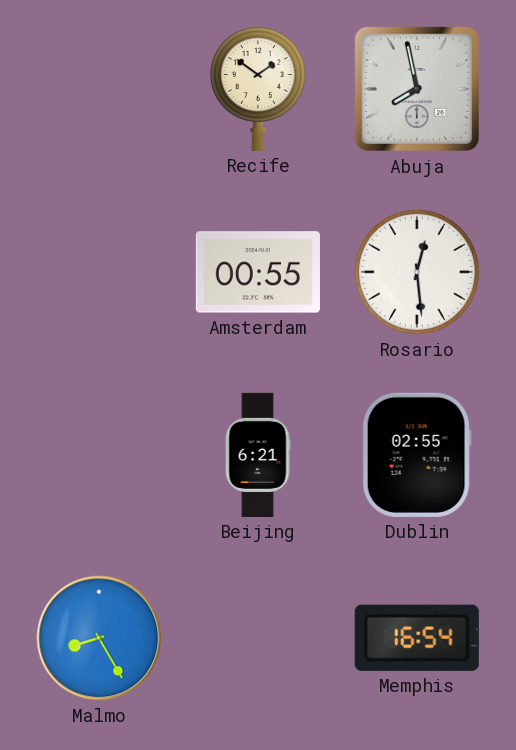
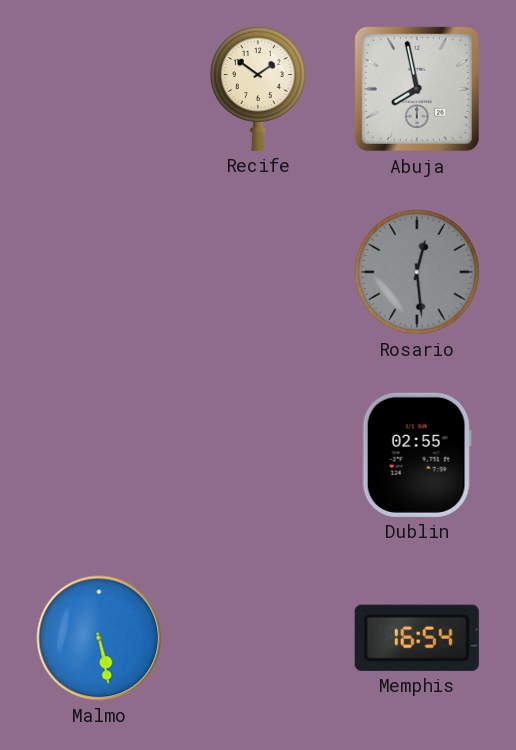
Amsterdam: 00:55 -> none
Rosario dial: white -> grey
Beijing: 6:21 -> none
Malmo: 8:25 -> 5:28
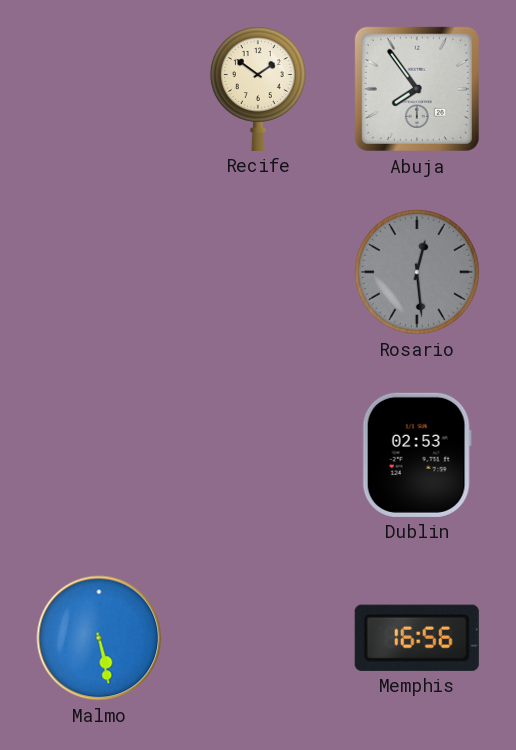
Abuja: 7:58 -> 7:54
Dublin: 02:55 -> 02:53
Memphis: 16:54 -> 16:56
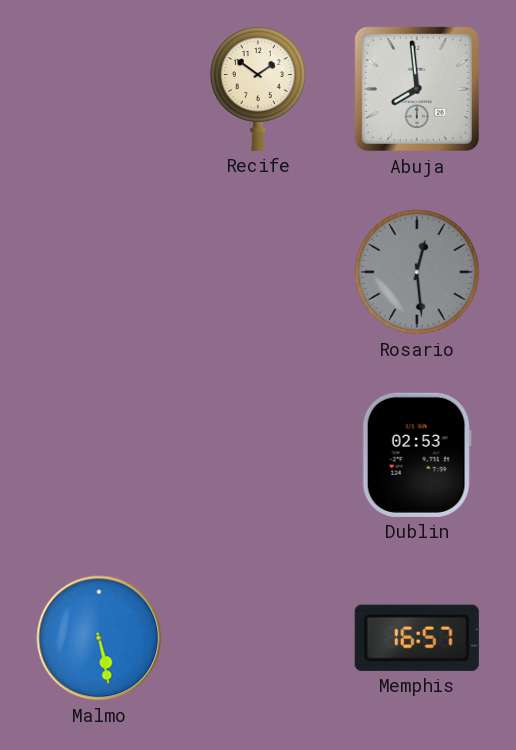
Abuja: 7:54 -> 7:59
Memphis: 16:56 -> 16:57
